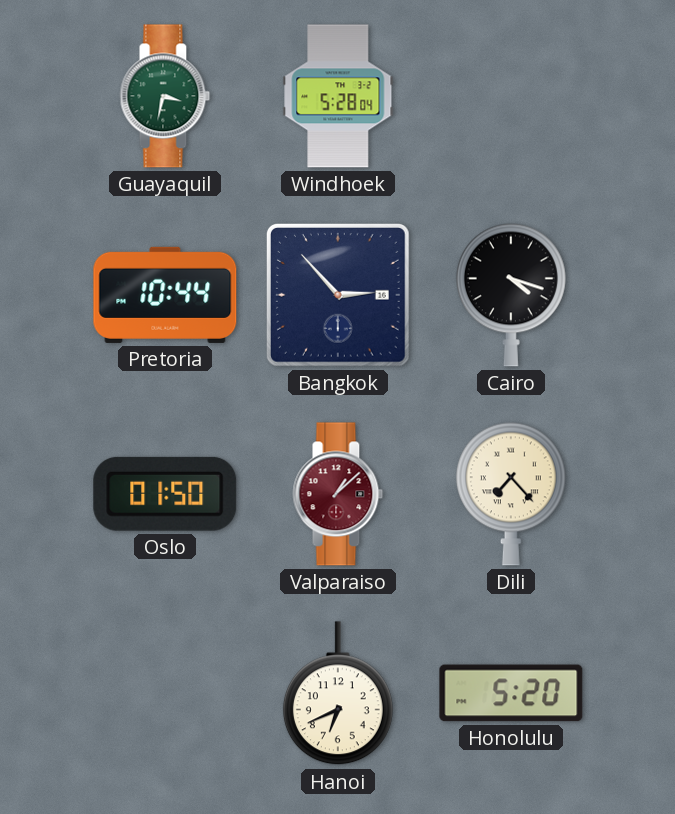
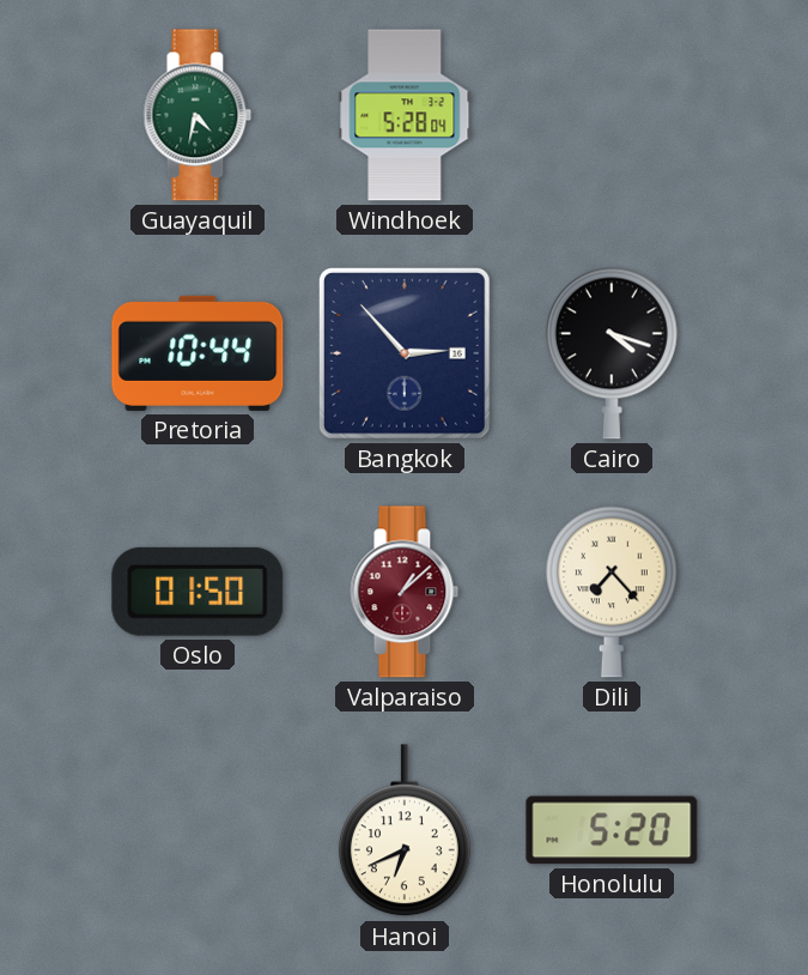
Guayaquil: 3:32 -> 4:32
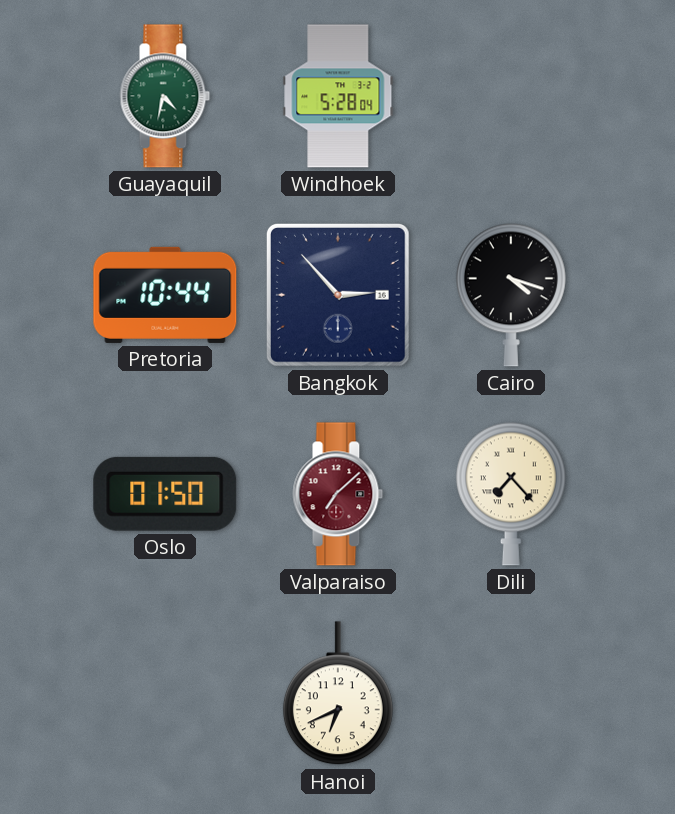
Valparaiso: 1:08 -> 7:08
Honolulu: 5:20 -> none
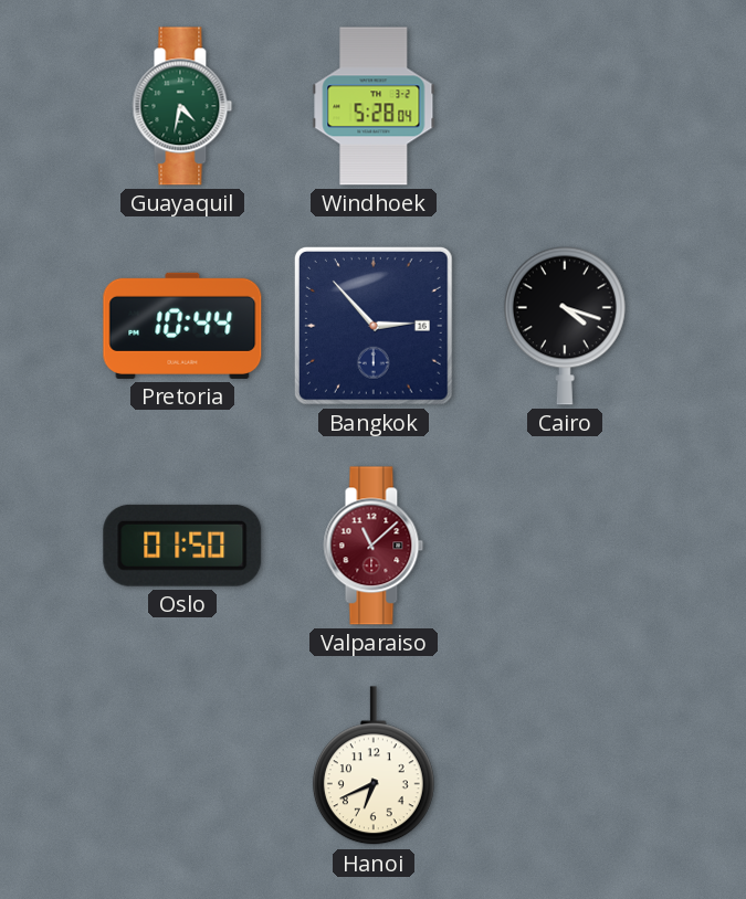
Valparaiso: 7:08 -> 11:08
Dili: 7:23 -> none
